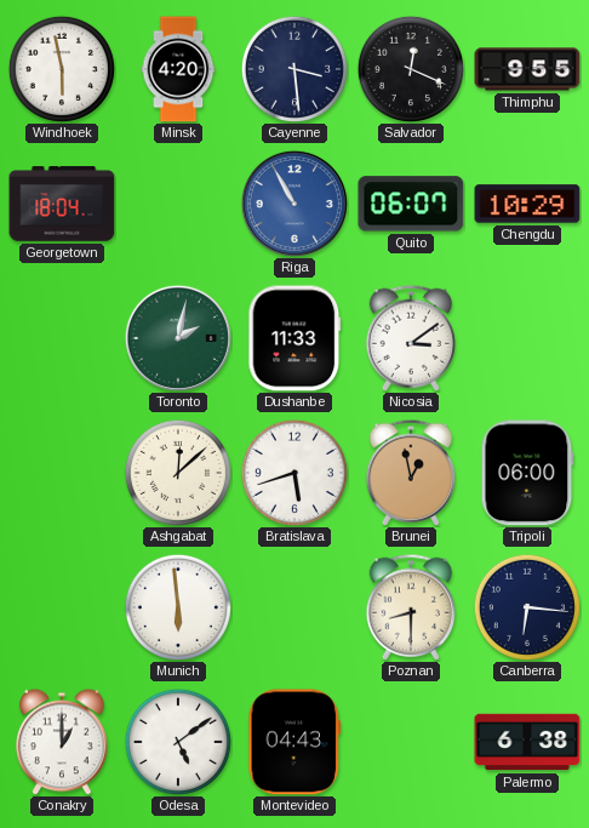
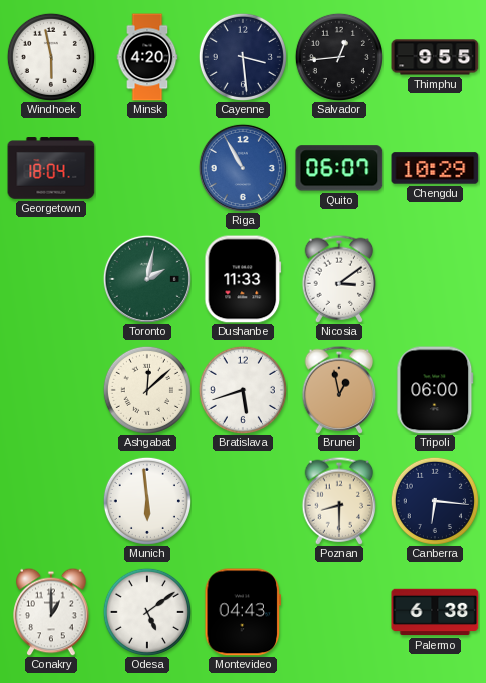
Salvador: 12:19 -> 12:44
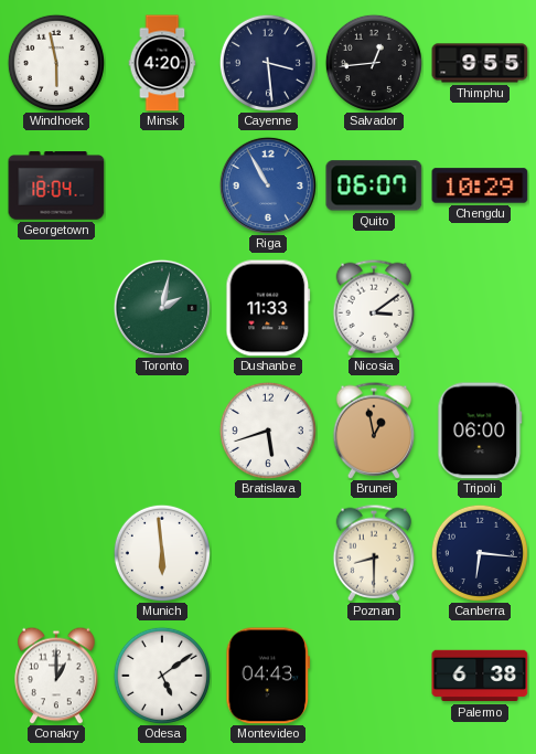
Ashgabat: 12:08 -> none
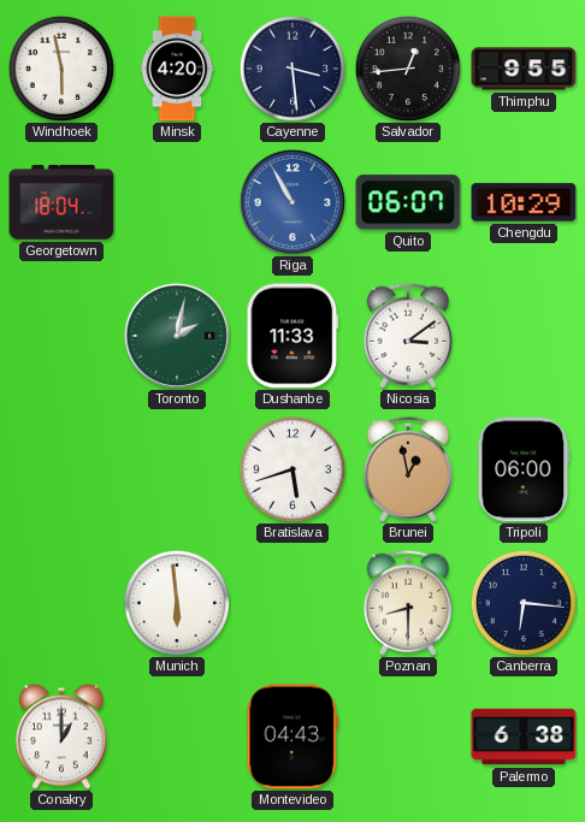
Odesa: 5:09 -> none
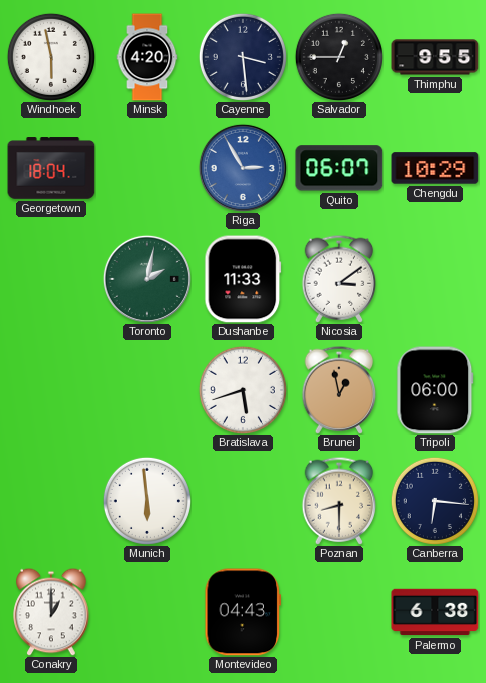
Salvador: 12:44 -> 12:45
Riga: 10:55 -> 2:55
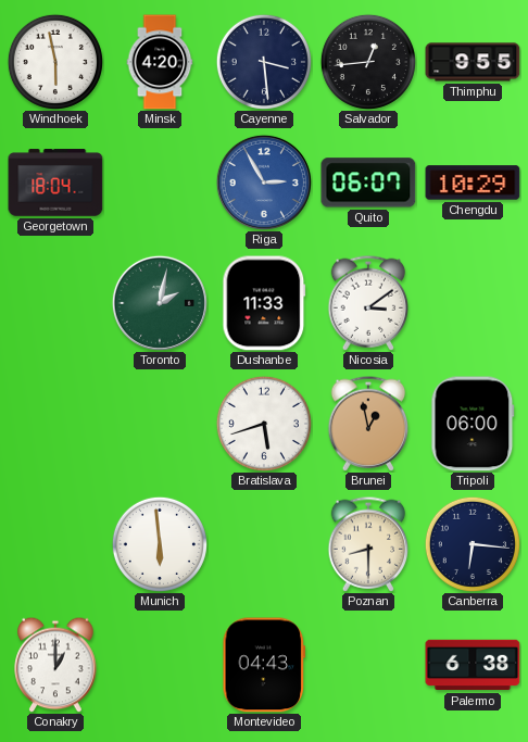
Salvador: 12:45 -> 12:44
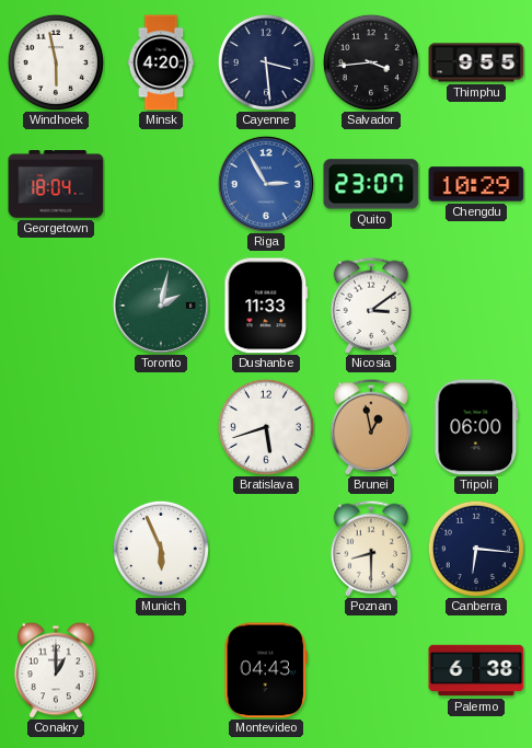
Salvador: 12:44 -> 3:44
Quito: 06:07 -> 23:07
Munich: 5:59 -> 5:56
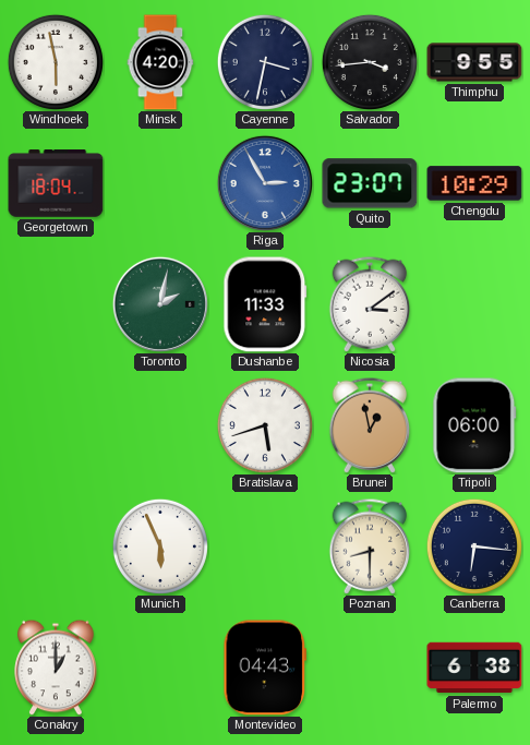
Cayenne: 3:29 -> 3:32
